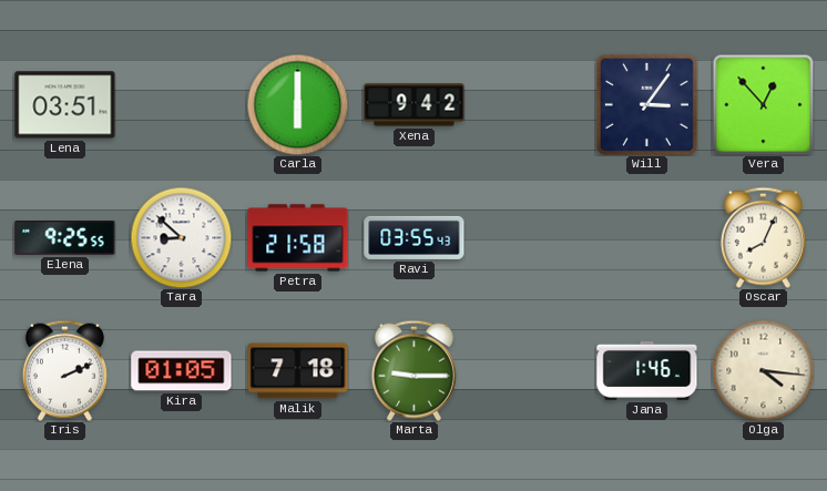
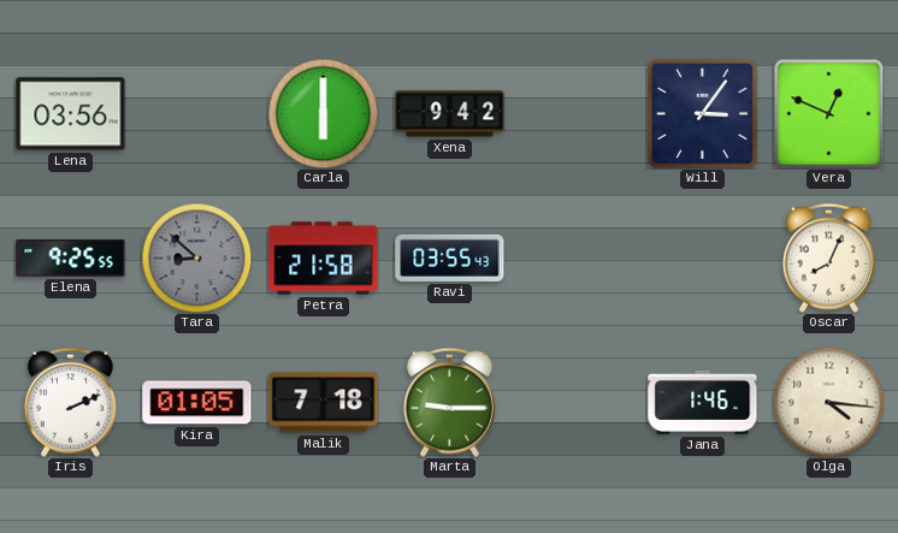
Lena: 03:51 -> 03:56
Vera: 12:53 -> 12:49
Tara dial: white -> grey
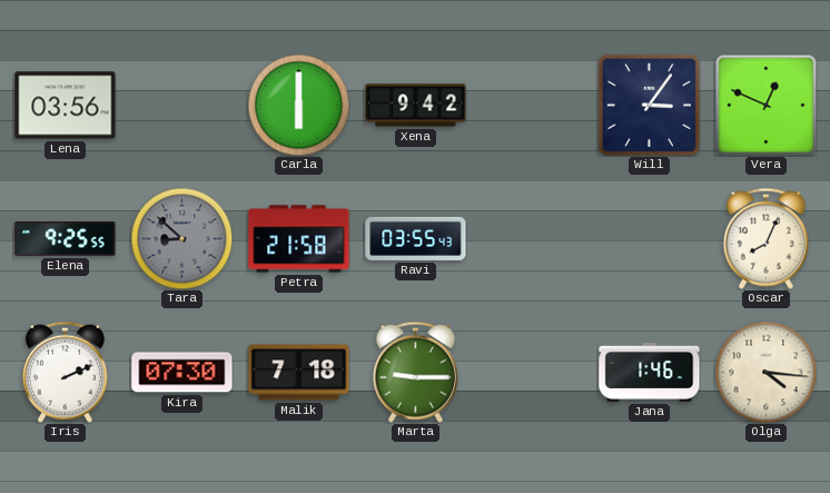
Kira: 01:05 -> 07:30
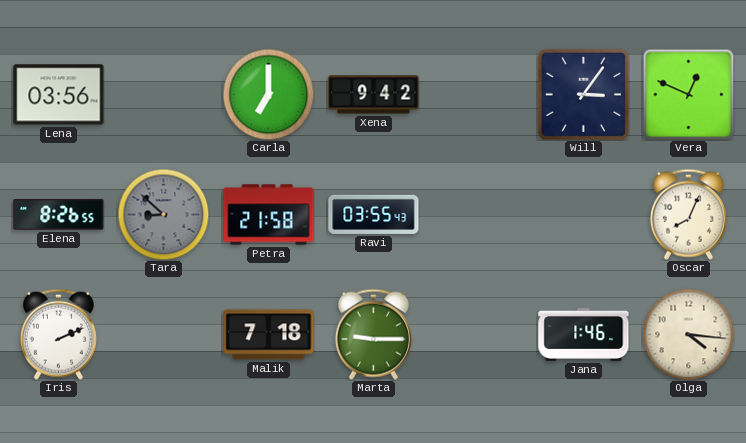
Carla: 6:00 -> 7:00
Elena: 9:25 -> 8:26
Kira: 07:30 -> none
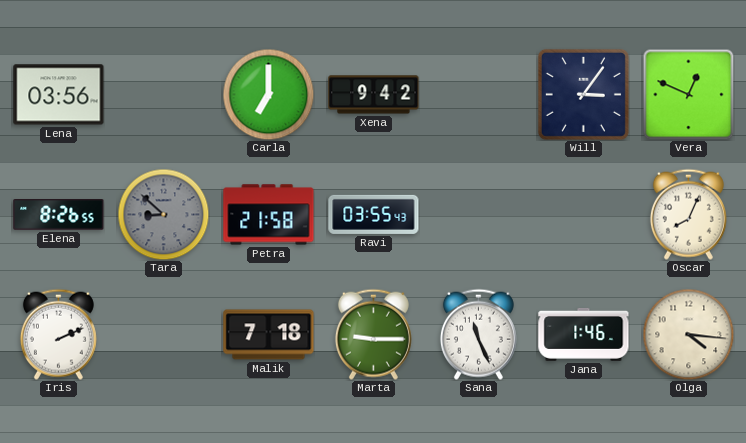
Sana: none -> 11:26
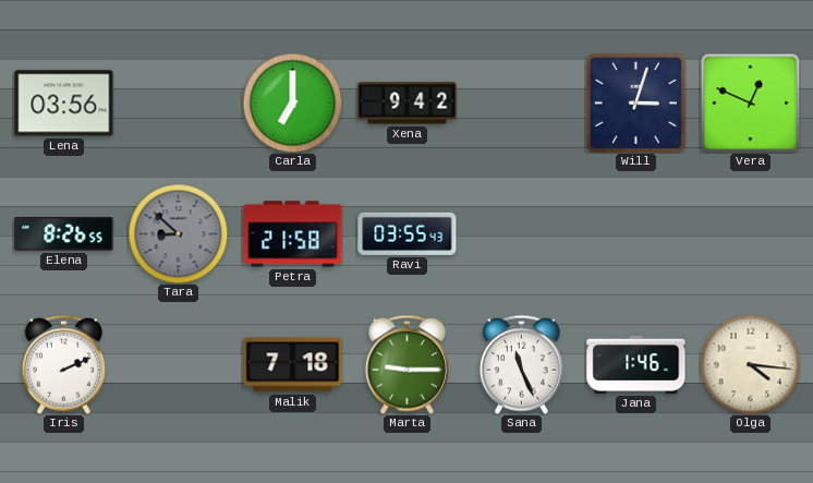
Will: 3:06 -> 3:03
Oscar: 8:04 -> none
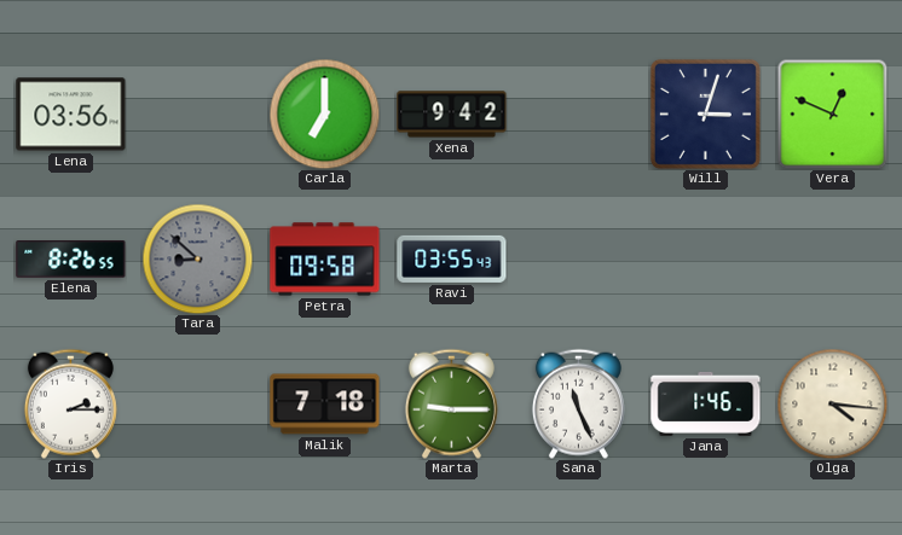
Petra: 21:58 -> 09:58
Iris: 2:11 -> 2:15
